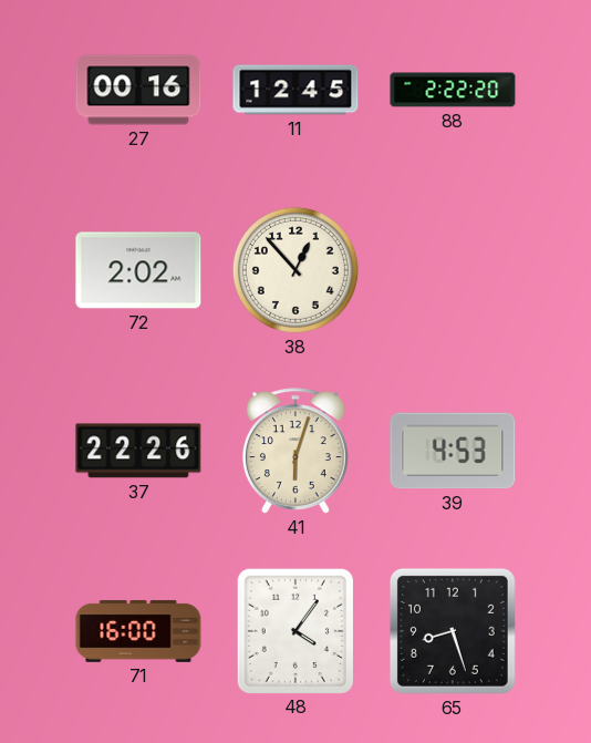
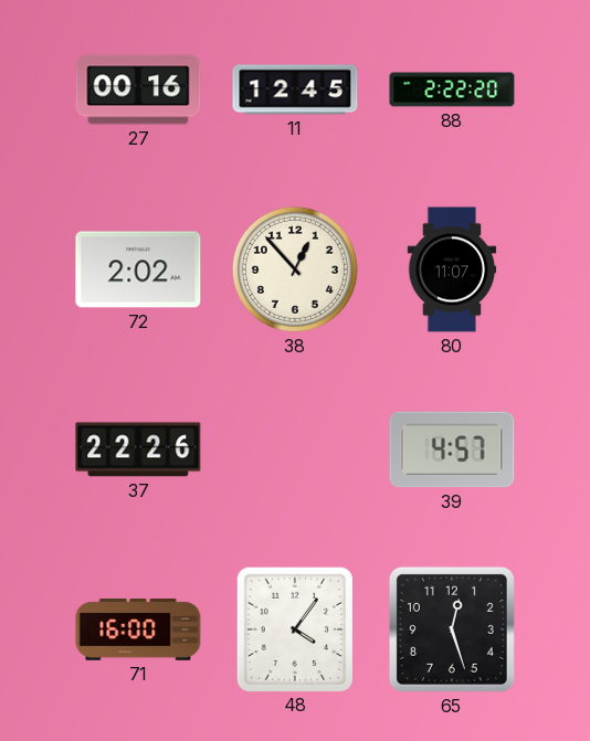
80: none -> 11:07
41: 6:03 -> none
39: 4:53 -> 4:57
65: 8:27 -> 12:27
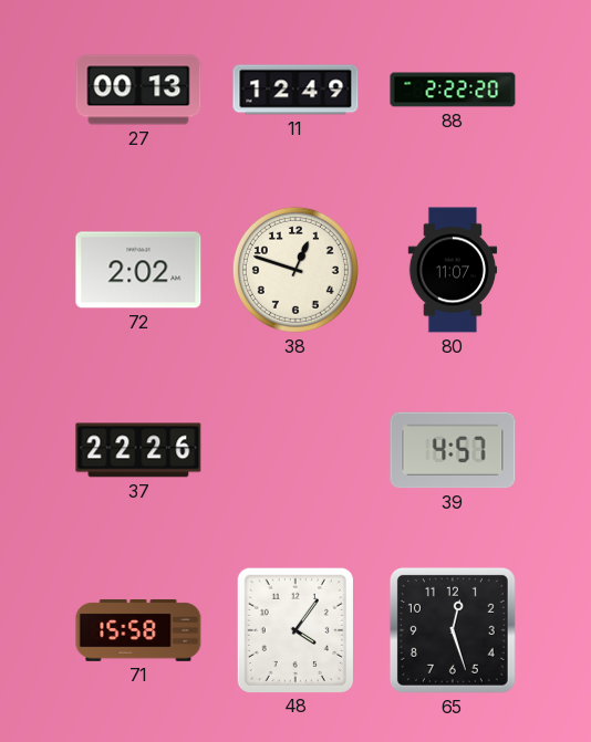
27: 00:16 -> 00:13
11: 12:45 -> 12:49
38: 12:53 -> 12:48
71: 16:00 -> 15:58
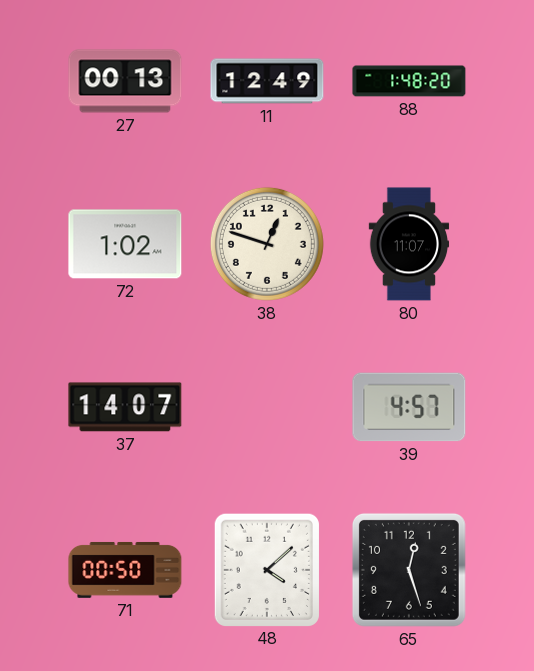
88: 2:22 -> 1:48
72: 2:02 -> 1:02
37: 22:26 -> 14:07
71: 15:58 -> 00:50
48: 4:06 -> 4:08
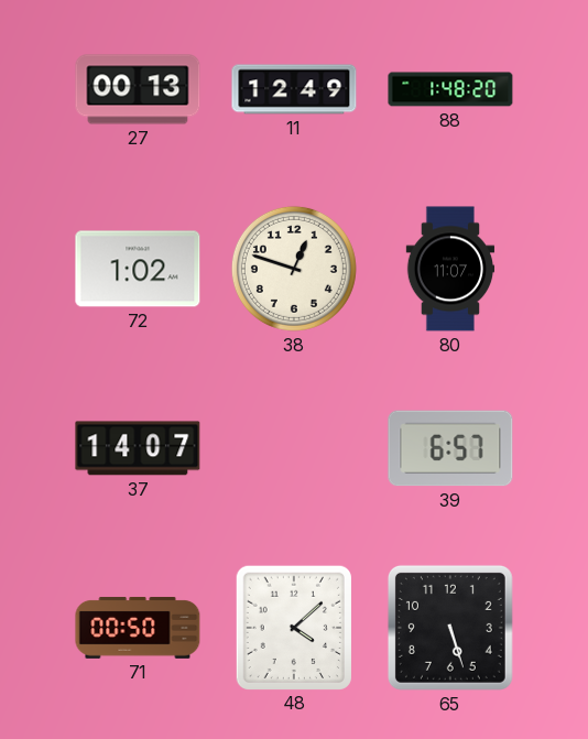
39: 4:57 -> 6:57
65: 12:27 -> 5:27
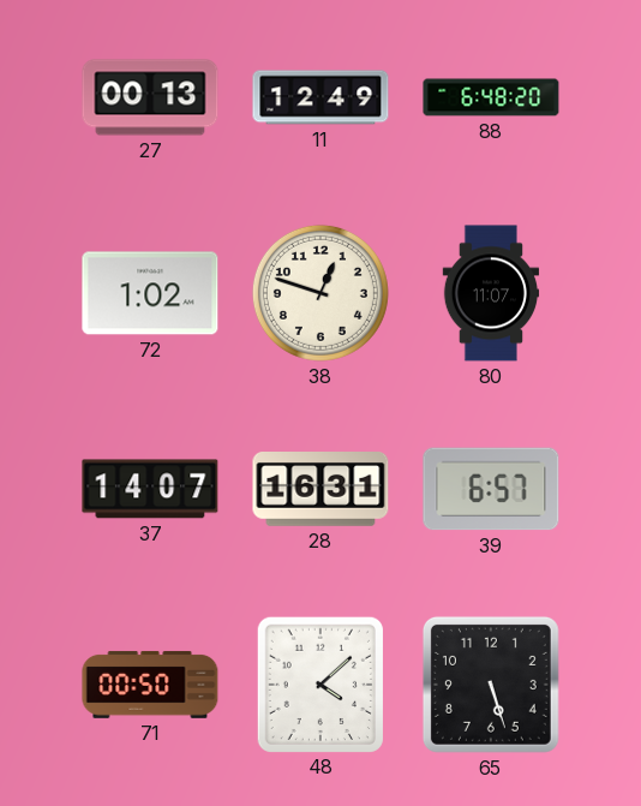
88: 1:48 -> 6:48
28: none -> 16:31
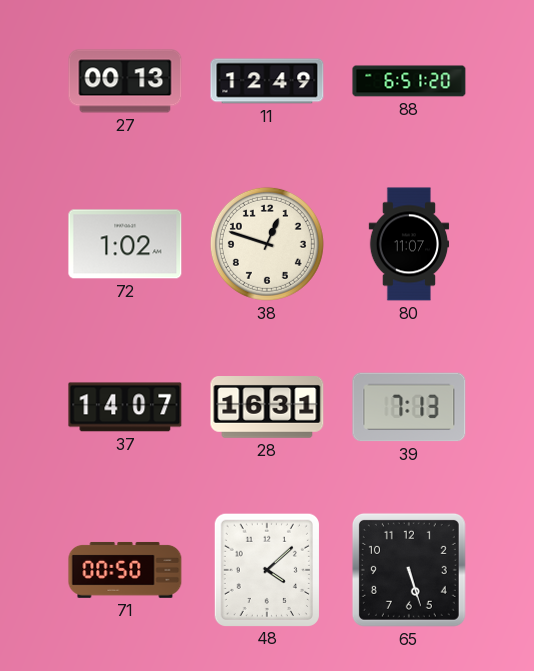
88: 6:48 -> 6:51
39: 6:57 -> 7:13
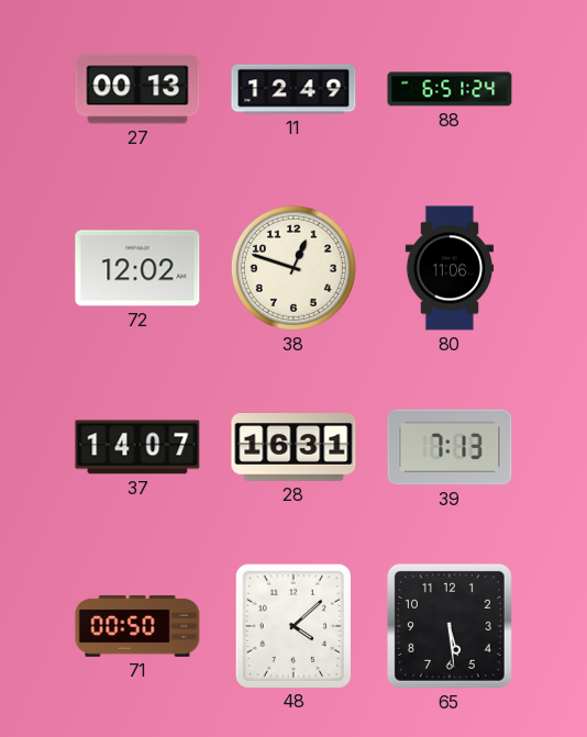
88: 6:51:20 -> 6:51:24
72: 1:02 -> 12:02
80: 11:07 -> 11:06
65: 5:27 -> 5:29
